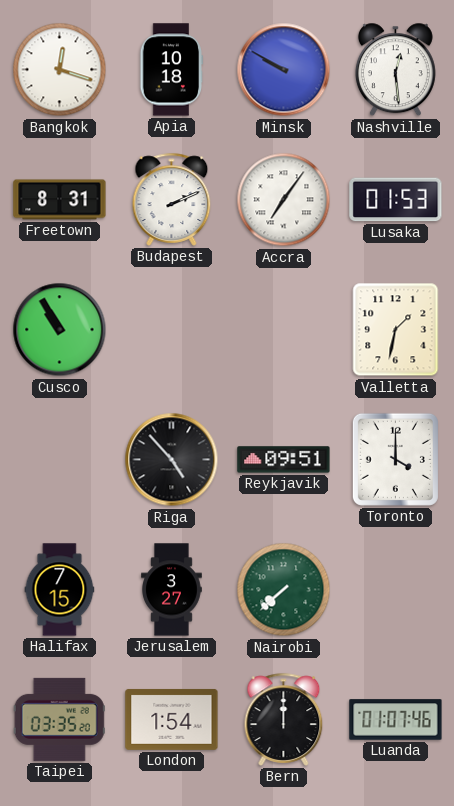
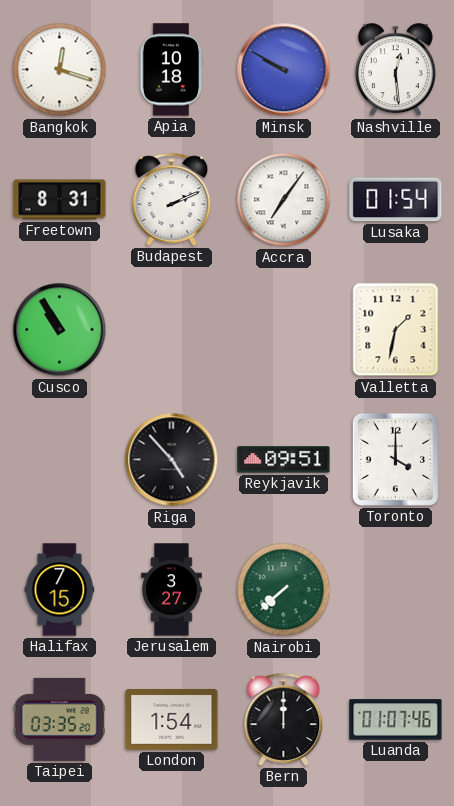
Lusaka: 01:53 -> 01:54
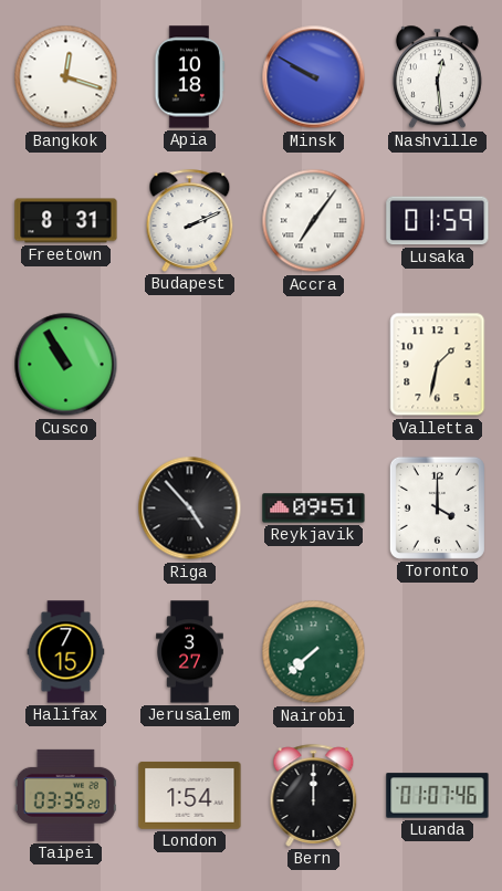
Lusaka: 01:54 -> 01:59
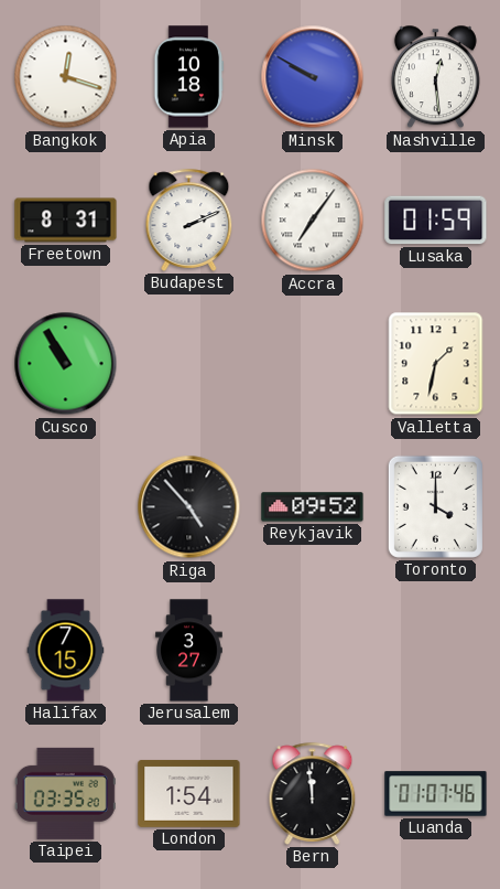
Reykjavik: 09:51 -> 09:52
Nairobi: 7:38 -> none
Bern: 12:00 -> 11:59
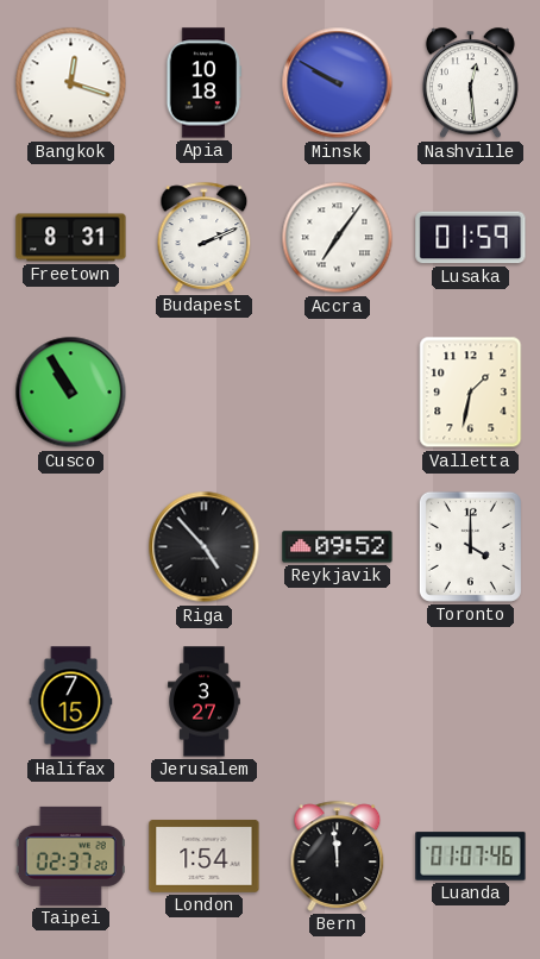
Taipei: 03:35 -> 02:37
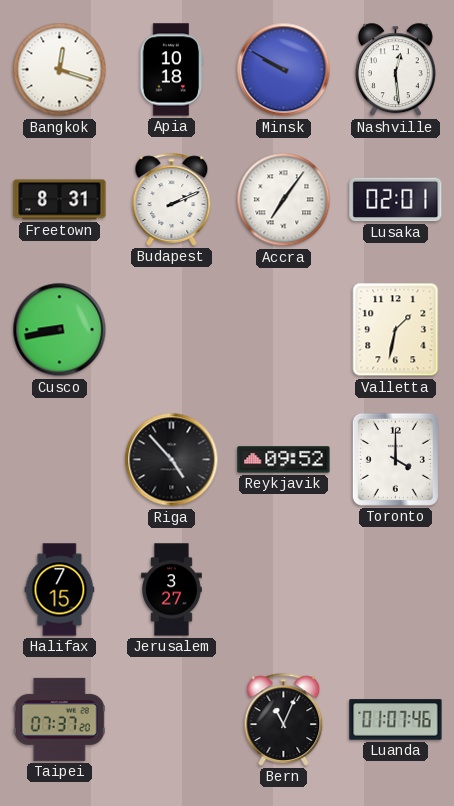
Lusaka: 01:59 -> 02:01
Cusco: 10:55 -> 8:43
Taipei: 02:37 -> 07:37
London: 1:54 -> none
Bern: 11:59 -> 11:04
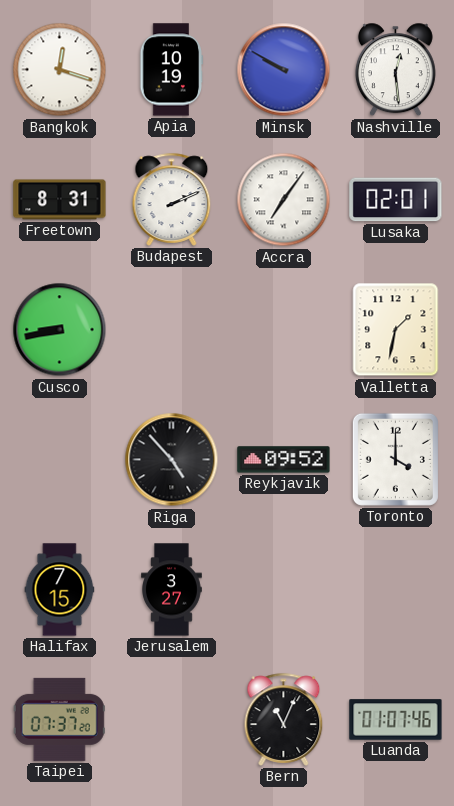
Apia: 10:18 -> 10:19
